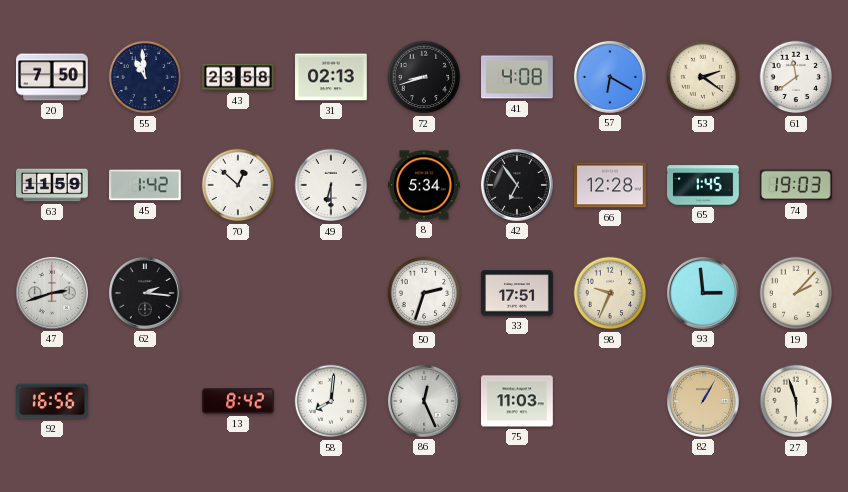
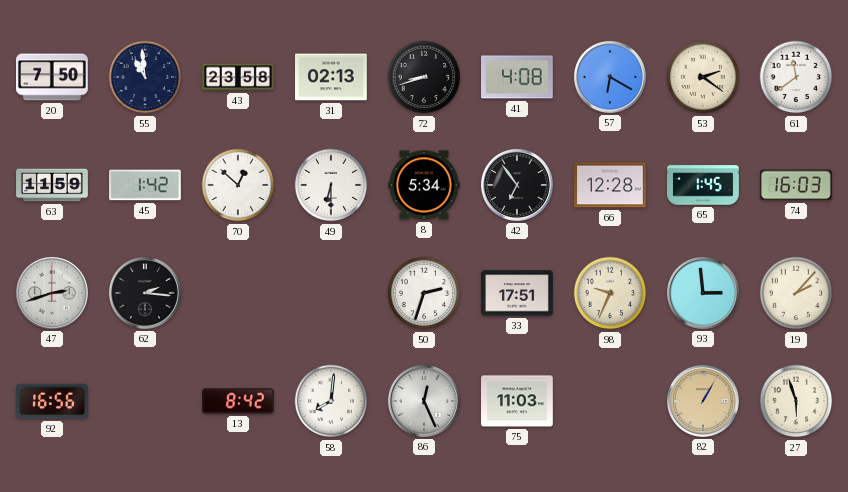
74: 19:03 -> 16:03
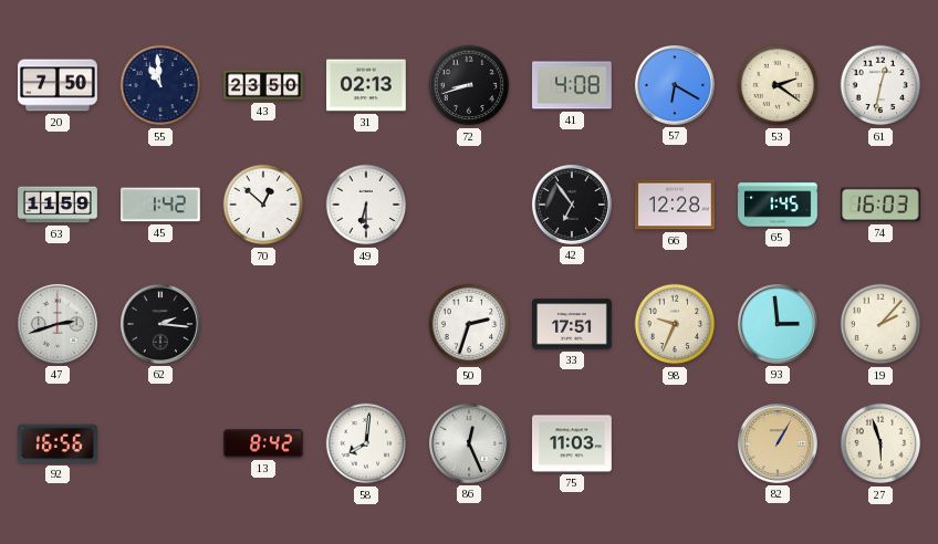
43: 23:58 -> 23:50
61: 11:39 -> 12:32
8: 5:34 -> none
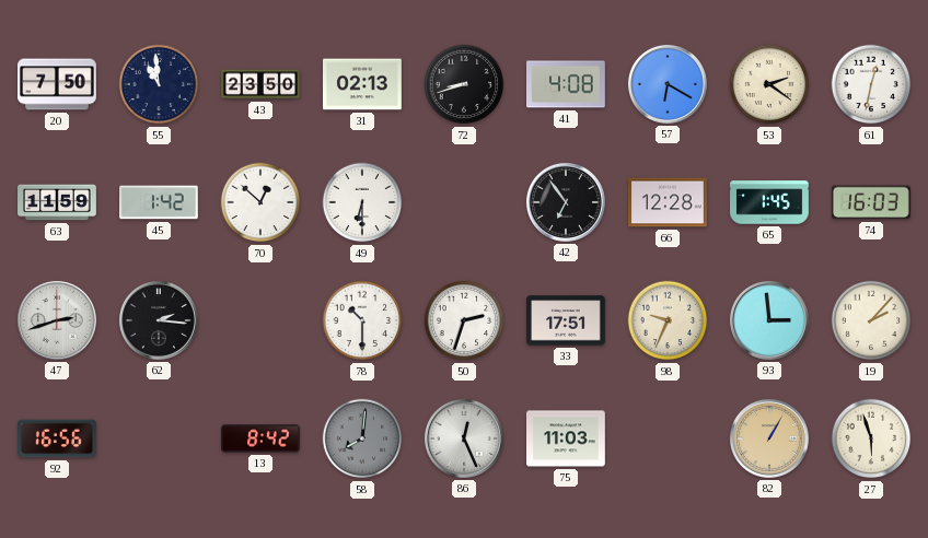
78: none -> 10:30
58 dial: white -> grey
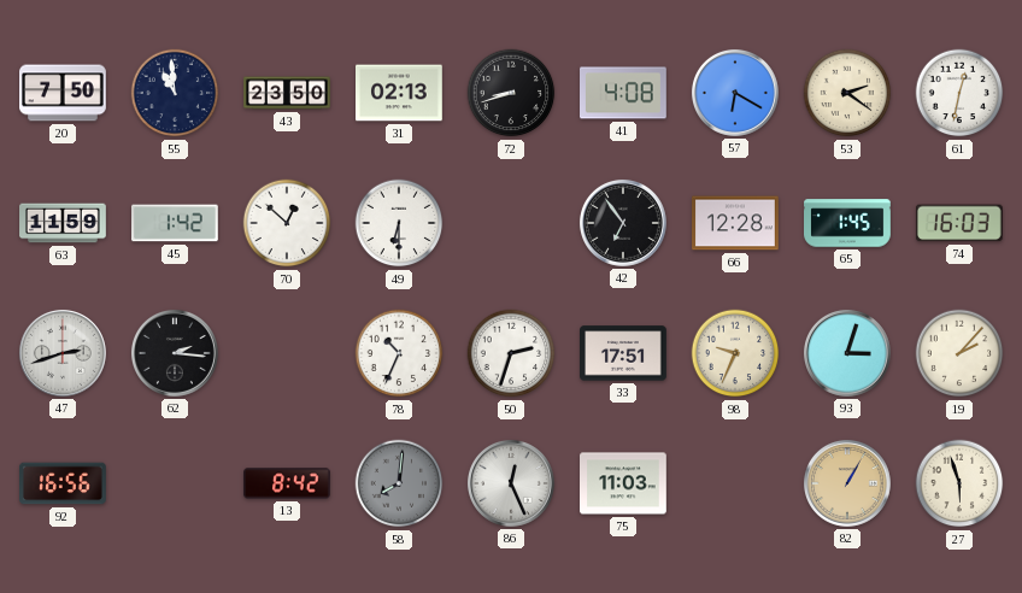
78: 10:30 -> 10:34
93: 2:59 -> 3:03
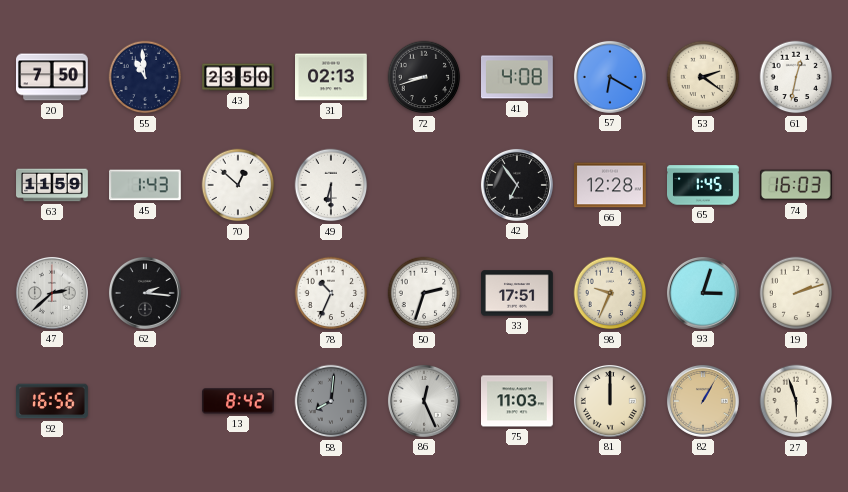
45: 1:42 -> 1:43
47: 2:42 -> 2:38
19: 2:07 -> 2:12
81: none -> 12:00
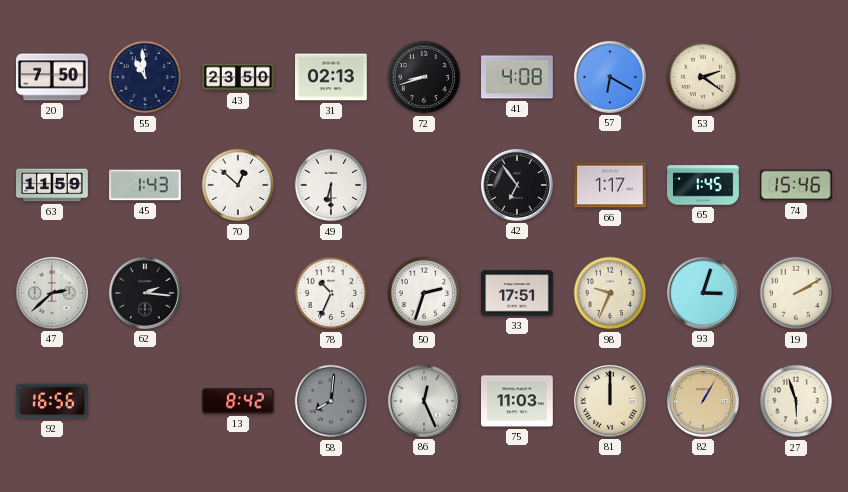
61: 12:32 -> none
66: 12:28 -> 1:17
74: 16:03 -> 15:46
19: 2:12 -> 2:10
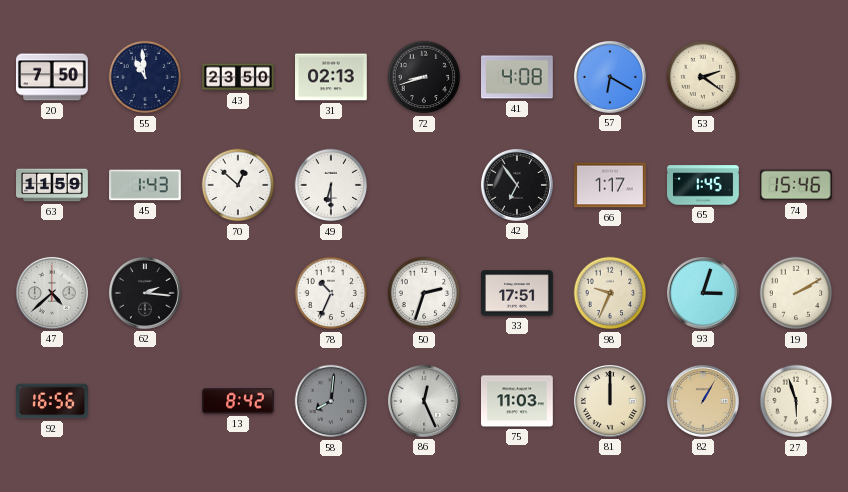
47: 2:38 -> 4:38
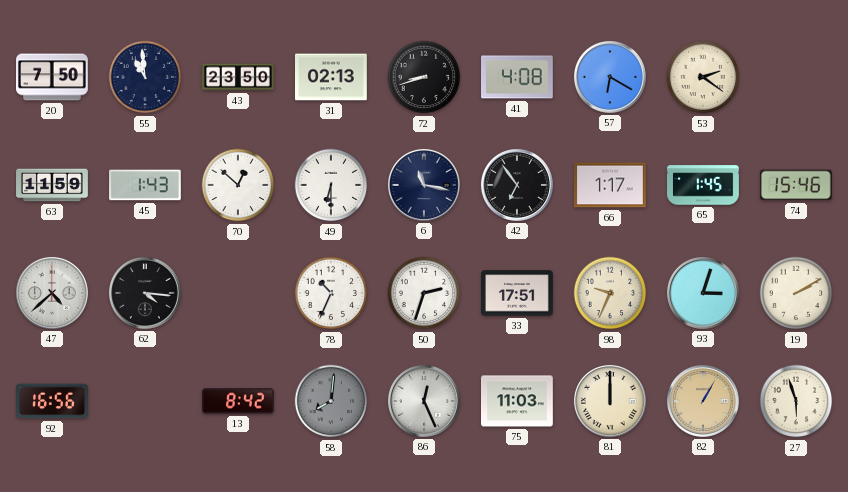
6: none -> 11:17
62: 2:16 -> 4:16
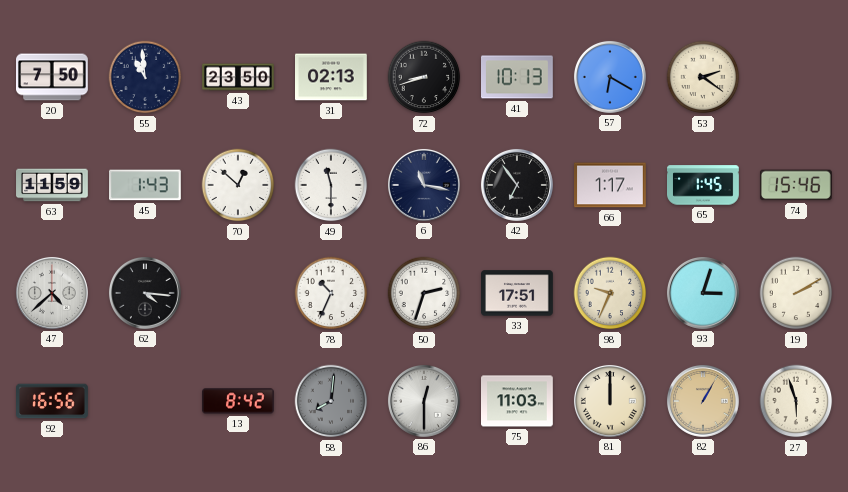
41: 4:08 -> 10:13
49: 6:30 -> 11:30
86: 12:26 -> 12:30
